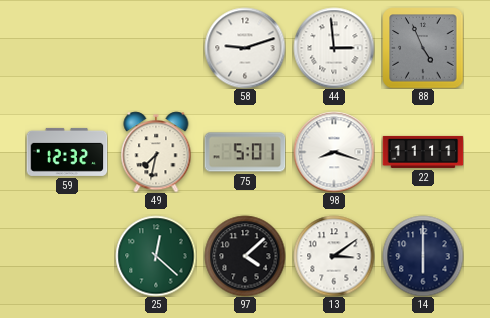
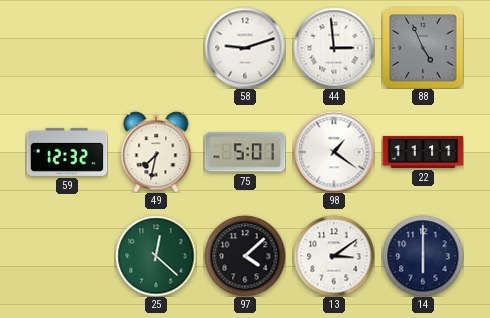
98: 8:18 -> 1:21
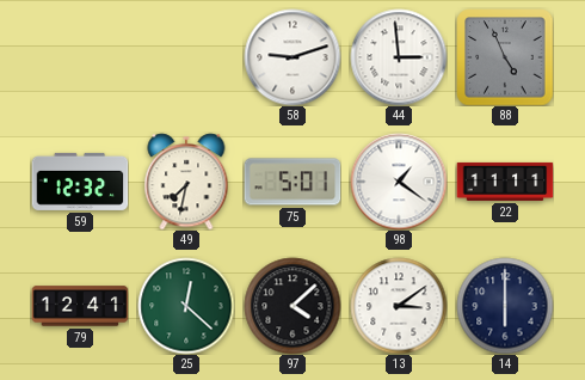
79: none -> 12:41
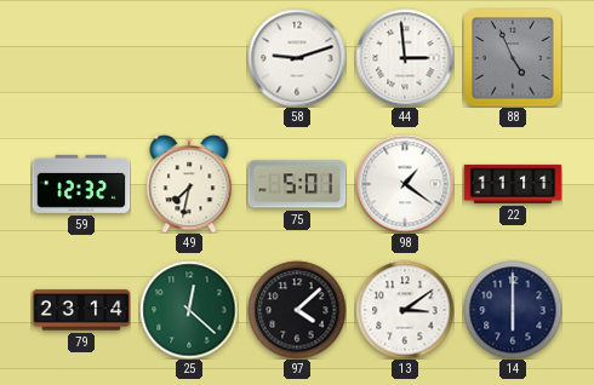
79: 12:41 -> 23:14
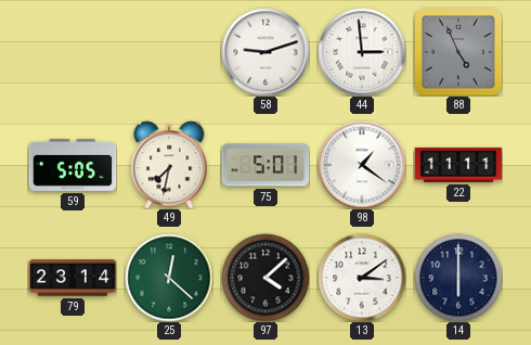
59: 12:32 -> 5:05
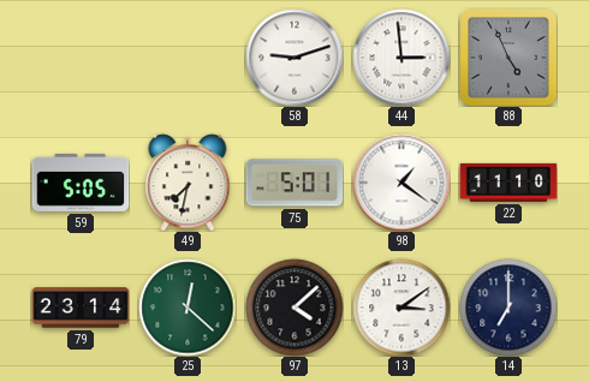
22: 11:11 -> 11:10
14: 6:00 -> 7:00
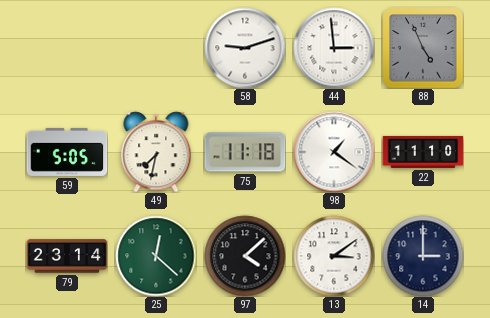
75: 5:01 -> 11:18
14: 7:00 -> 3:00
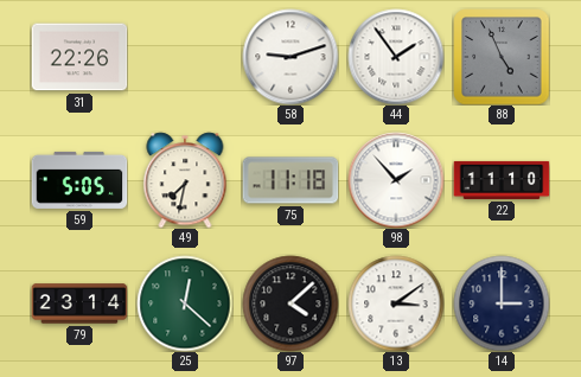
31: none -> 22:26
44: 2:59 -> 1:54
98: 1:21 -> 1:53
